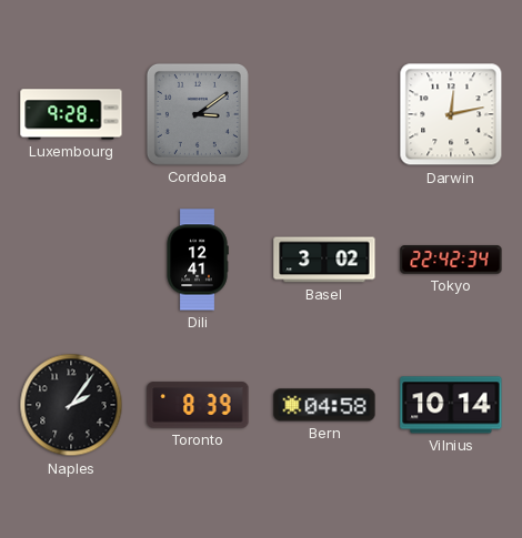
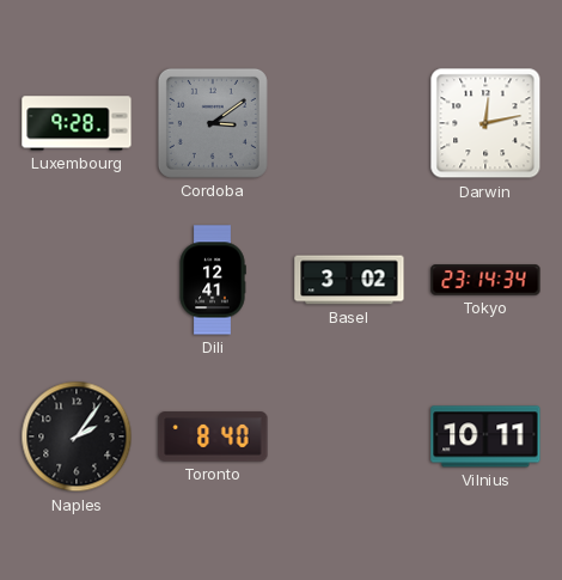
Tokyo: 22:42 -> 23:14
Toronto: 8:39 -> 8:40
Bern: 04:58 -> none
Vilnius: 10:14 -> 10:11
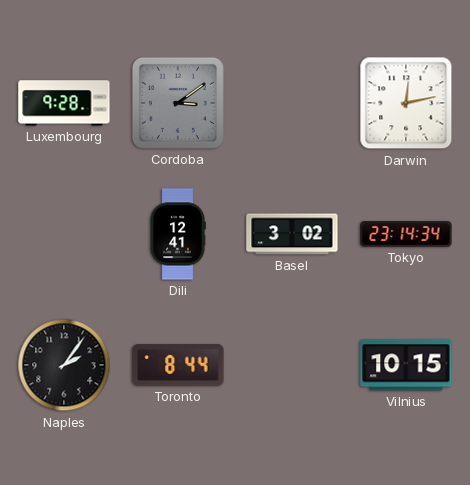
Toronto: 8:40 -> 8:44
Vilnius: 10:11 -> 10:15
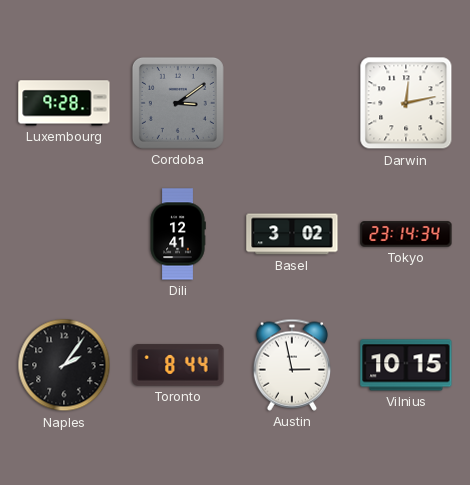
Austin: none -> 2:58
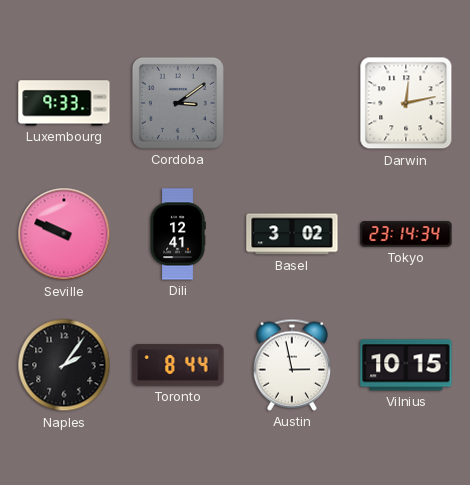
Luxembourg: 9:28 -> 9:33
Seville: none -> 9:49
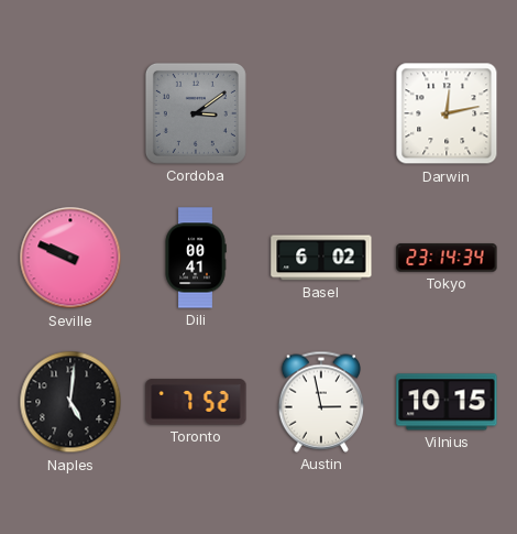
Luxembourg: 9:33 -> none
Dili: 12:41 -> 00:41
Basel: 3:02 -> 6:02
Naples: 2:06 -> 5:01
Toronto: 8:44 -> 7:52
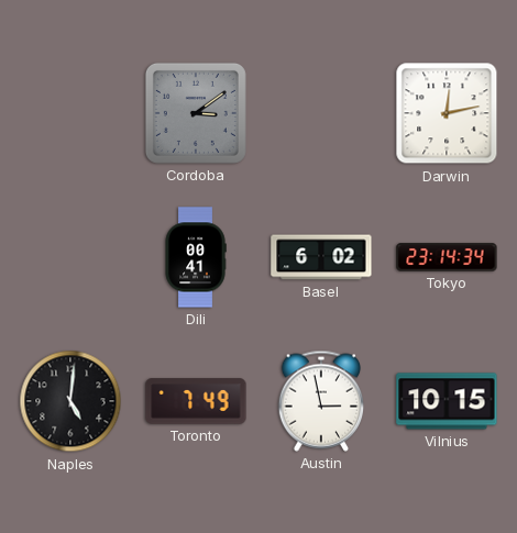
Seville: 9:49 -> none
Toronto: 7:52 -> 7:49
